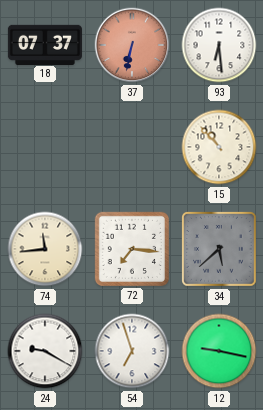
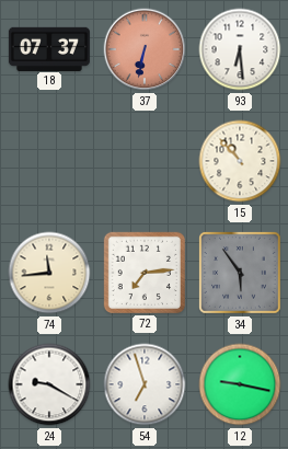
72: 7:16 -> 7:14
34: 5:38 -> 5:54
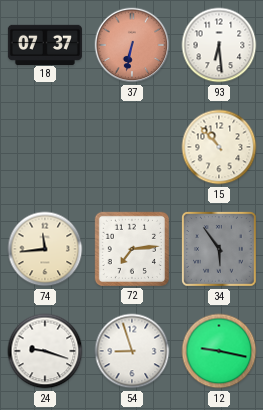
24: 9:20 -> 9:18
54: 6:57 -> 8:57
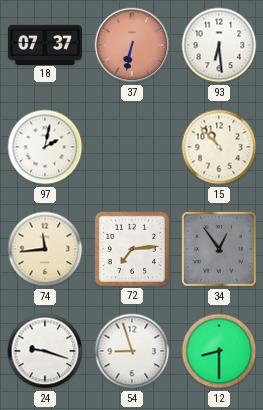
97: none -> 2:02
34: 5:54 -> 12:54
12: 9:17 -> 8:30
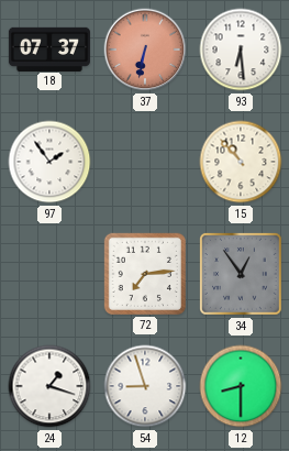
97: 2:02 -> 1:54
74: 11:44 -> none
24: 9:18 -> 1:18
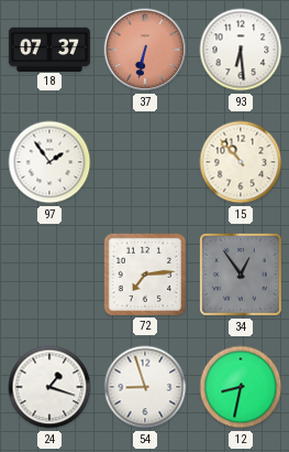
12: 8:30 -> 8:32
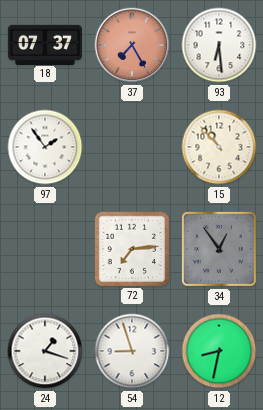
37: 6:32 -> 7:25
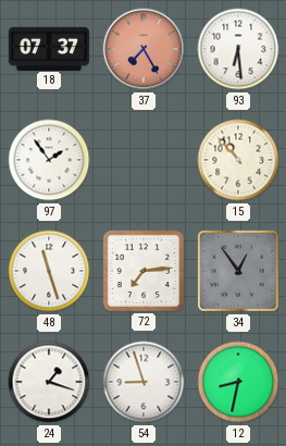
48: none -> 11:27
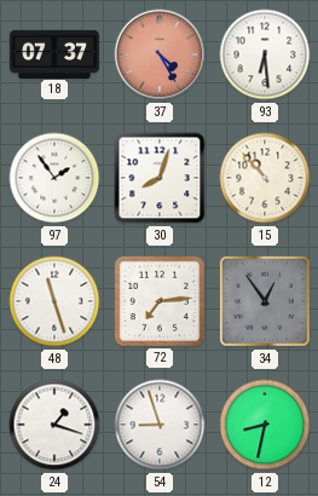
37: 7:25 -> 4:25
30: none -> 8:03
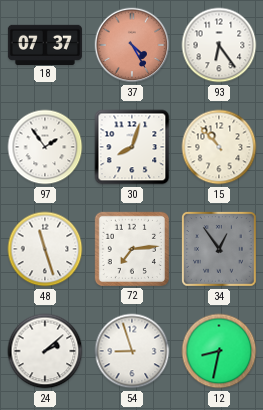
93: 6:29 -> 6:24
24: 1:18 -> 2:08
